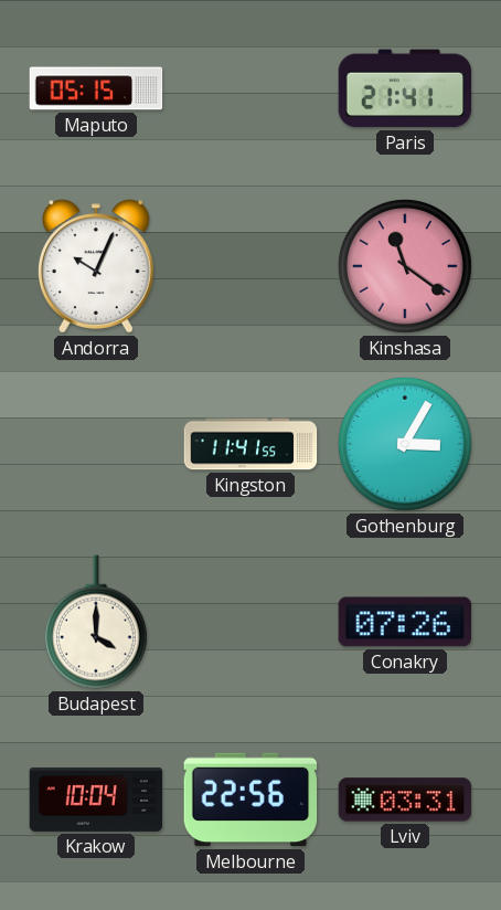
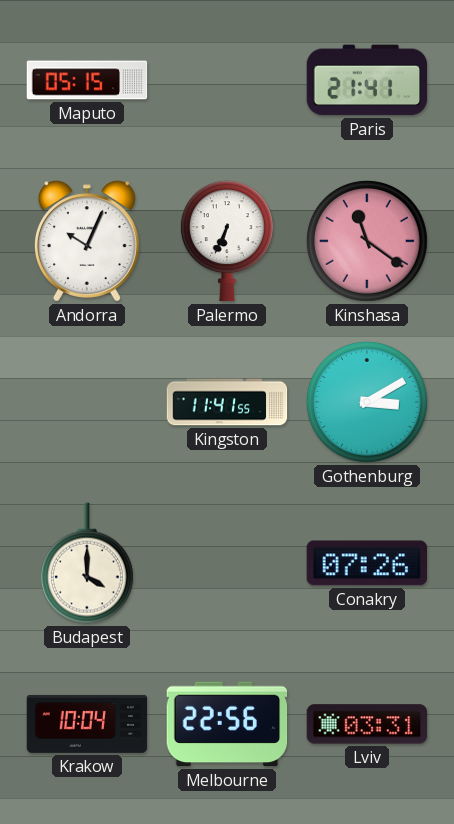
Palermo: none -> 6:34
Gothenburg: 3:05 -> 3:10
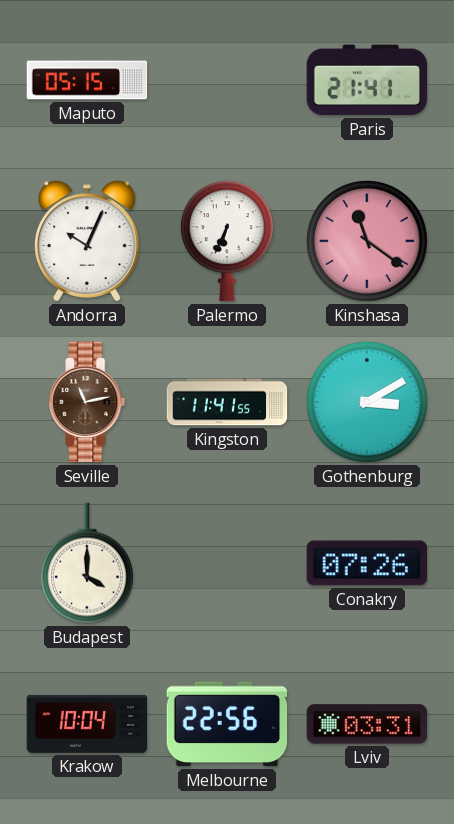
Seville: none -> 11:13
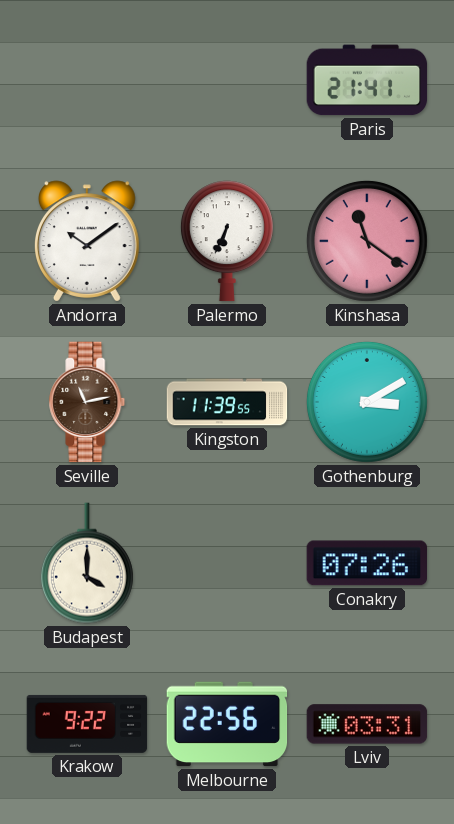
Maputo: 05:15 -> none
Andorra: 10:04 -> 10:09
Kingston: 11:41 -> 11:39
Krakow: 10:04 -> 9:22
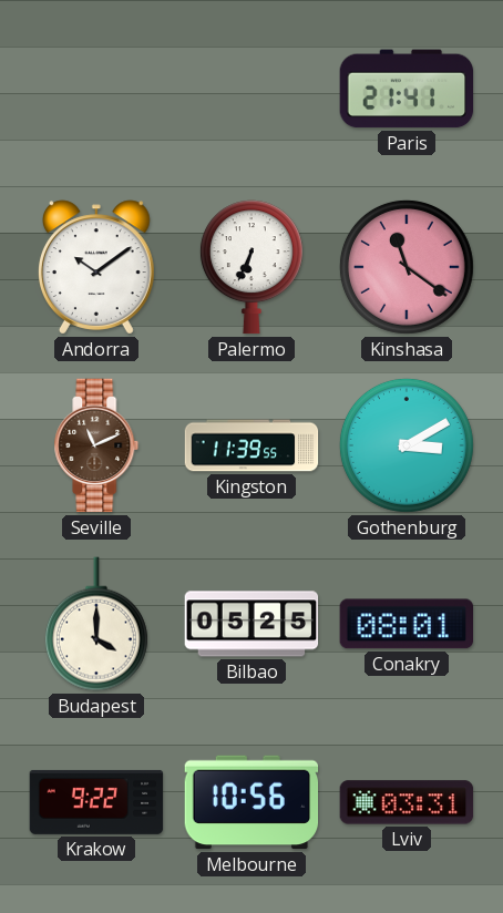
Seville: 11:13 -> 11:11
Bilbao: none -> 05:25
Conakry: 07:26 -> 08:01
Melbourne: 22:56 -> 10:56
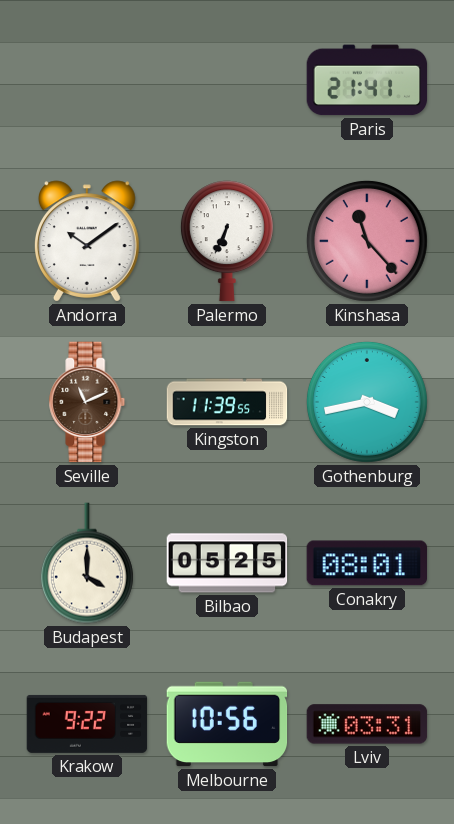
Kinshasa: 11:21 -> 11:23
Gothenburg: 3:10 -> 3:43
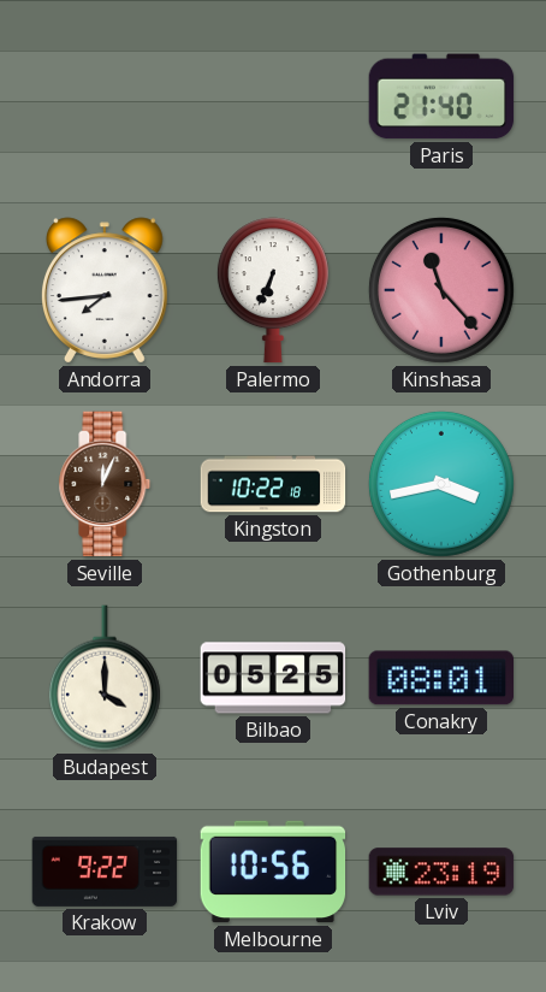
Paris: 21:41 -> 21:40
Andorra: 10:09 -> 7:44
Seville: 11:11 -> 12:04
Kingston: 11:39 -> 10:22
Lviv: 03:31 -> 23:19
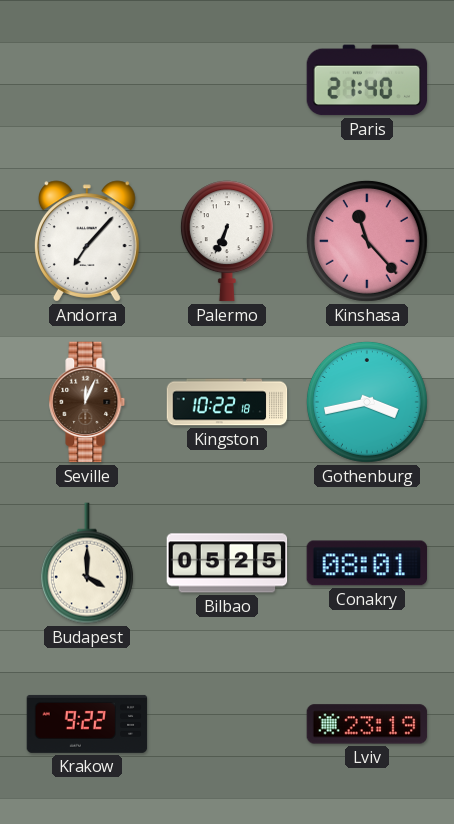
Andorra: 7:44 -> 7:07
Melbourne: 10:56 -> none
